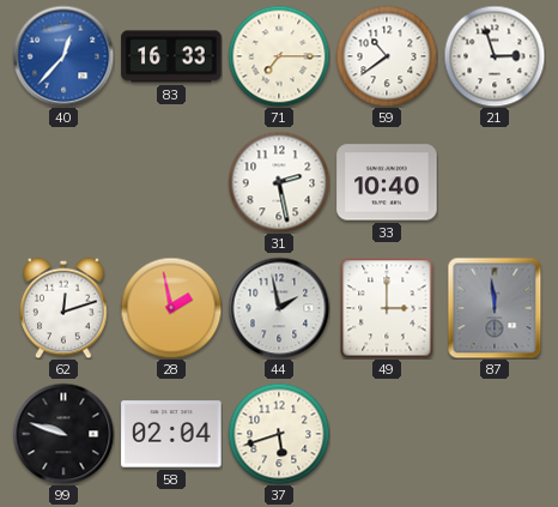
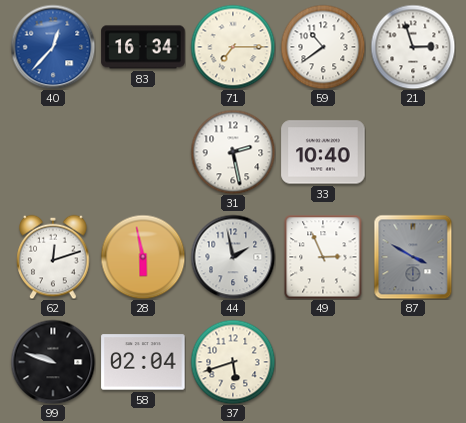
83: 16:33 -> 16:34
28: 1:58 -> 5:58
49: 3:00 -> 2:56
87: 11:59 -> 3:50
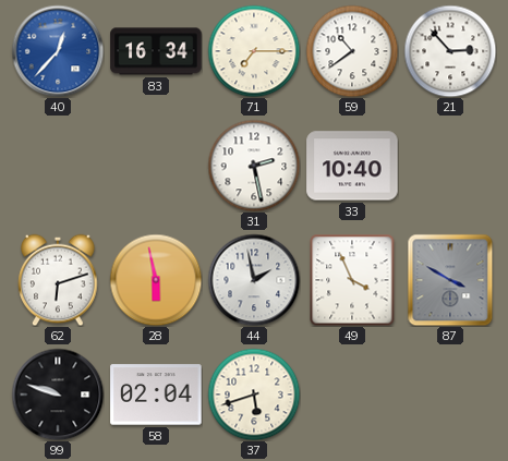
21: 2:57 -> 2:53
62: 12:12 -> 6:12
49: 2:56 -> 3:56
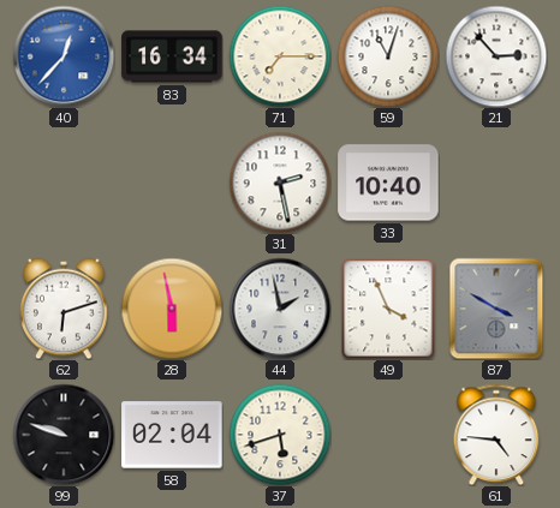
59: 10:39 -> 11:03
61: none -> 4:46
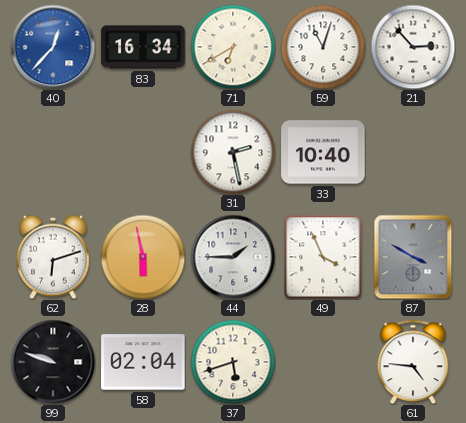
71: 7:15 -> 6:40
44: 1:58 -> 1:45
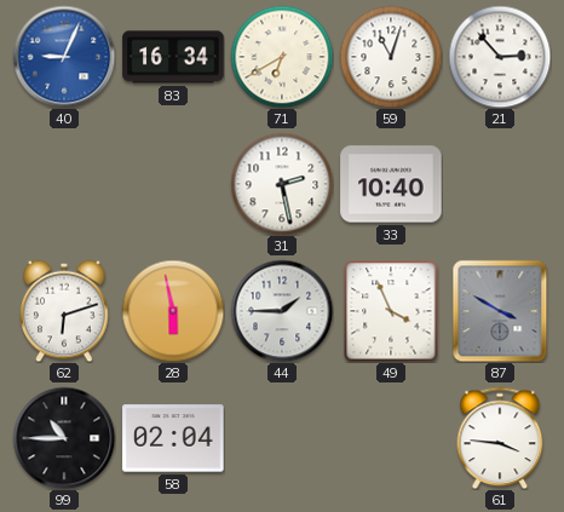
40: 12:37 -> 9:04
99: 9:48 -> 10:45
37: 5:42 -> none
61: 4:46 -> 3:46
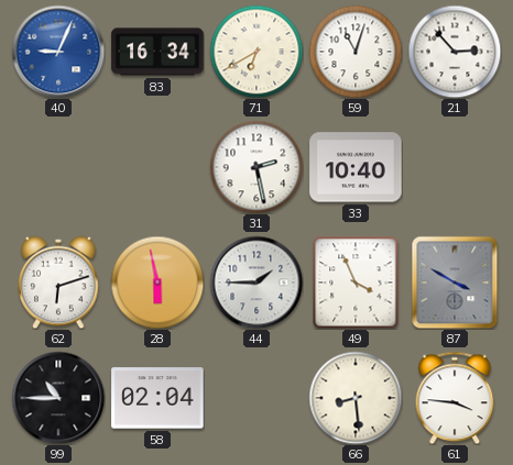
66: none -> 8:29
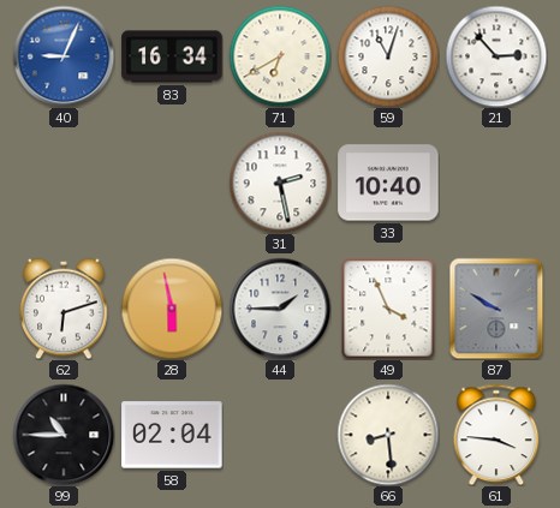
87: 3:50 -> 9:50
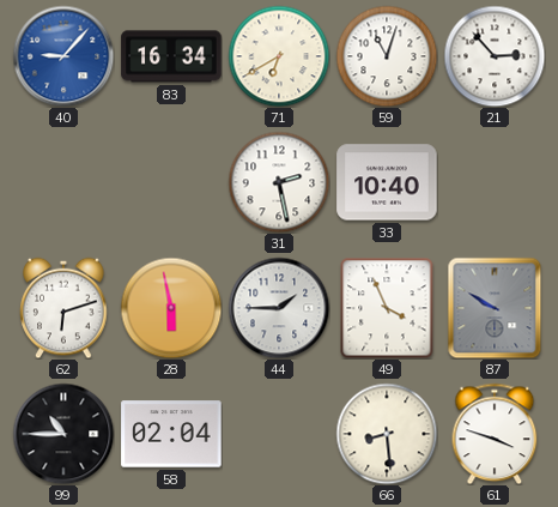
40: 9:04 -> 9:07
61: 3:46 -> 3:48
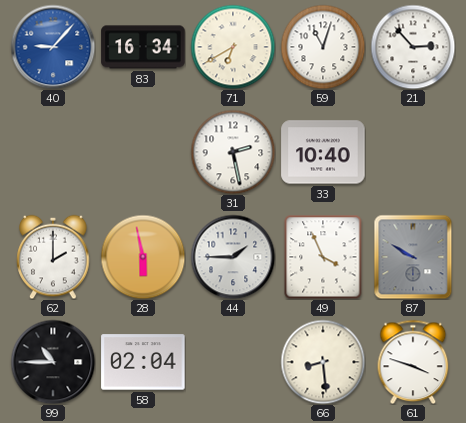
62: 6:12 -> 2:00
